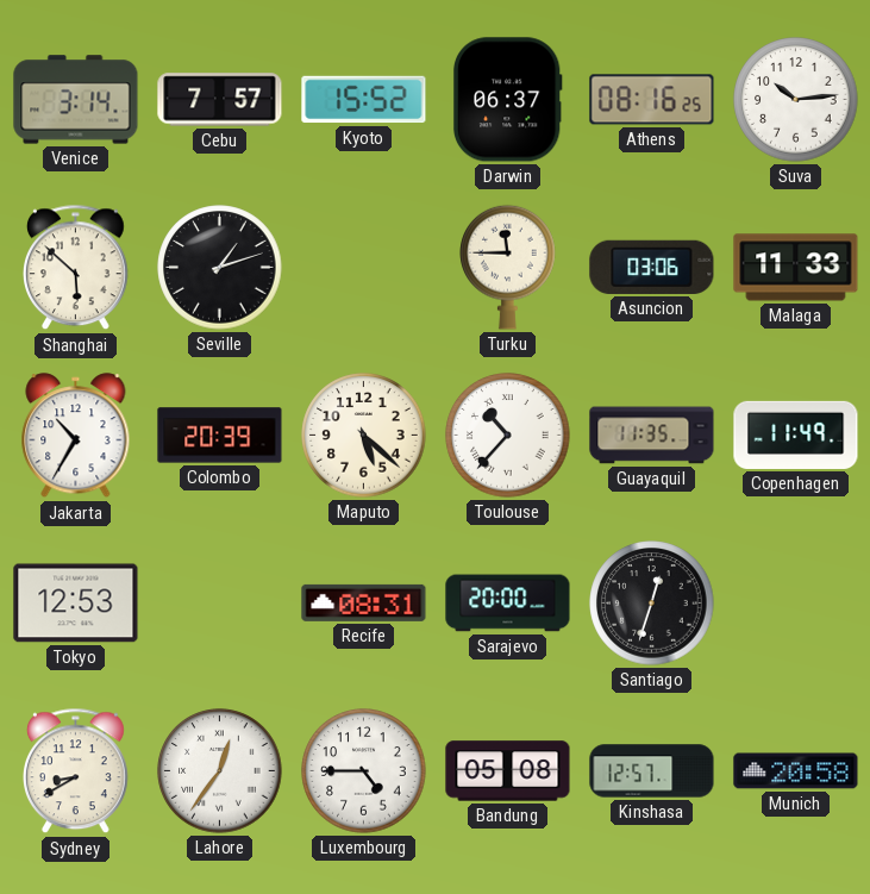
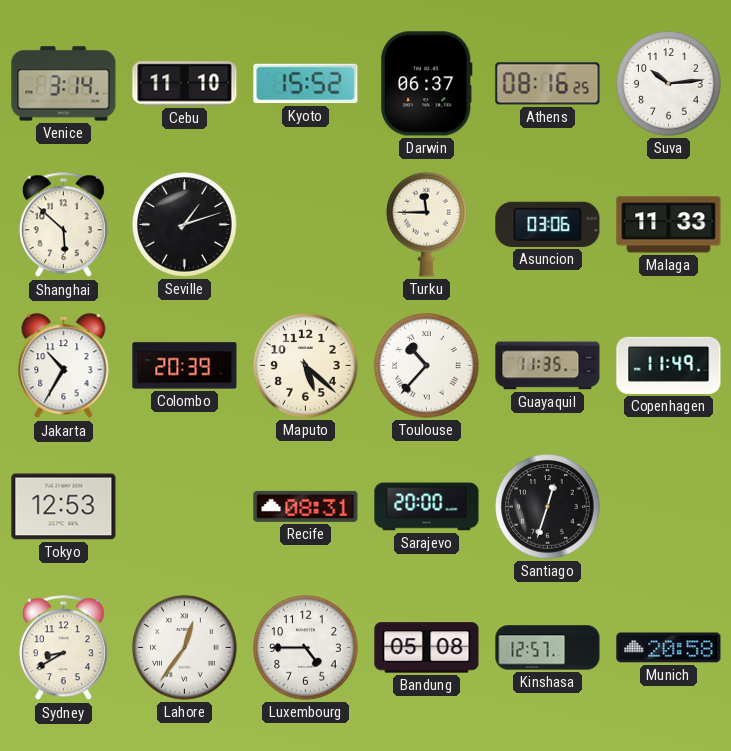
Cebu: 7:57 -> 11:10
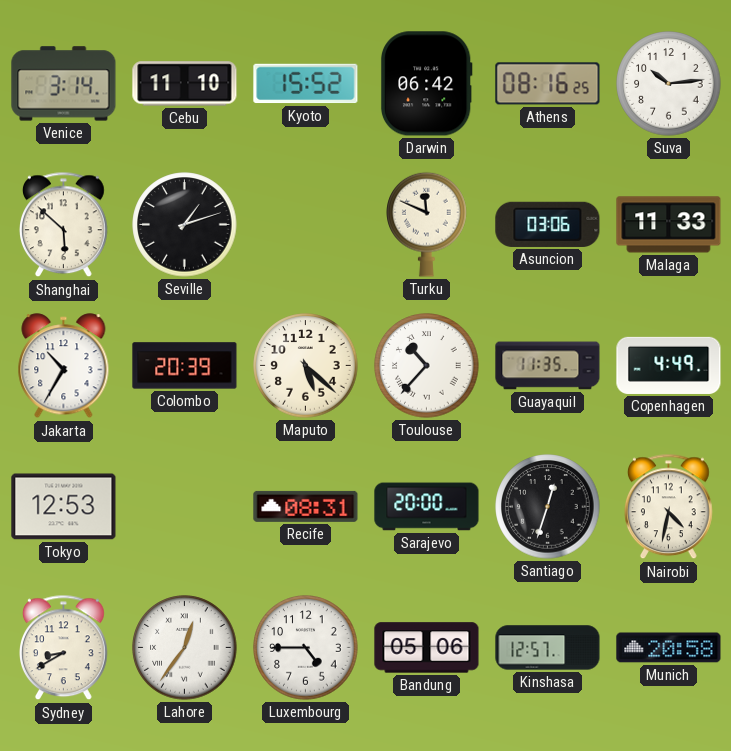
Darwin: 06:37 -> 06:42
Turku: 11:45 -> 11:49
Copenhagen: 11:49 -> 4:49
Nairobi: none -> 4:32
Bandung: 05:08 -> 05:06
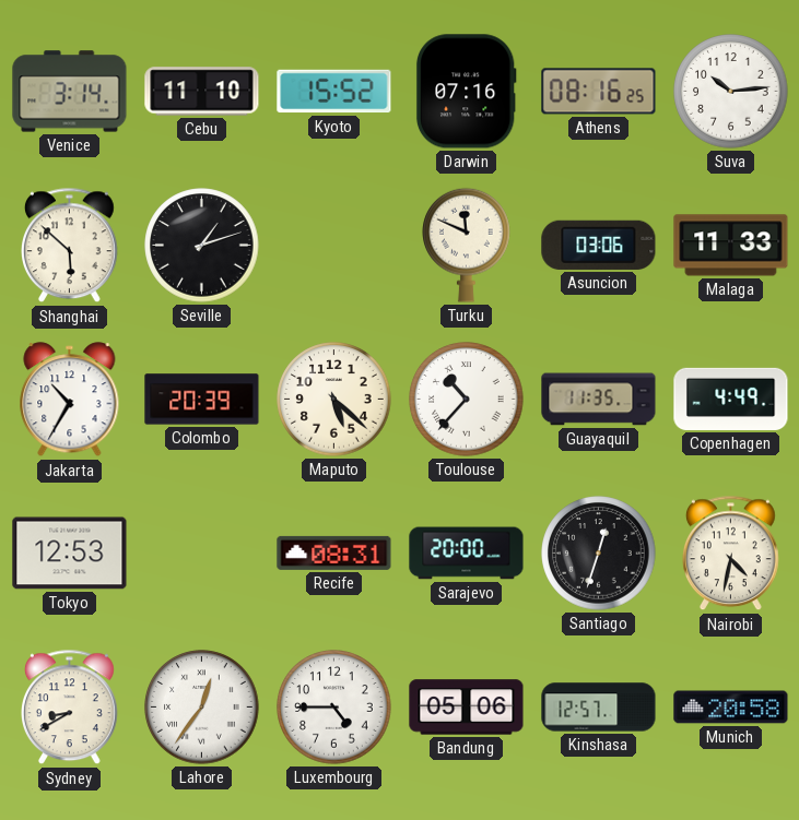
Darwin: 06:42 -> 07:16
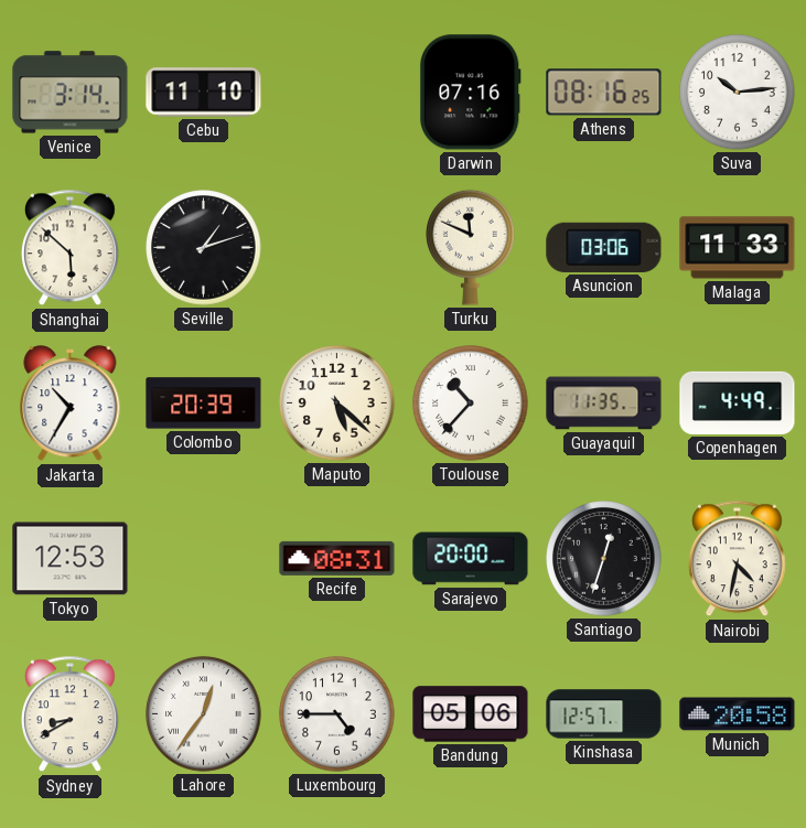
Kyoto: 15:52 -> none
